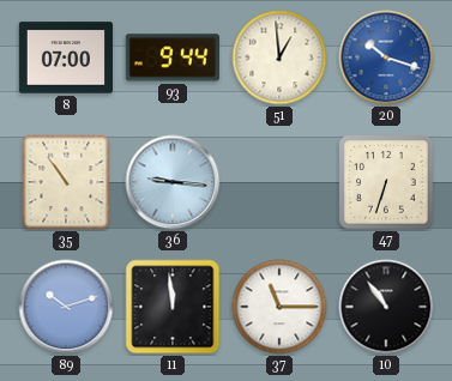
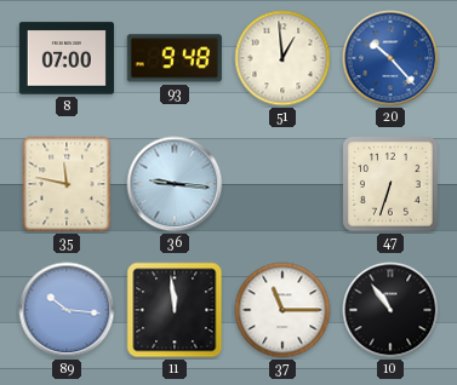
93: 9:44 -> 9:48
20: 10:18 -> 10:23
35: 10:54 -> 11:47
89: 10:12 -> 10:16
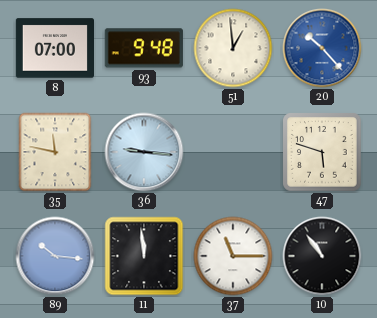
47: 6:33 -> 5:48
